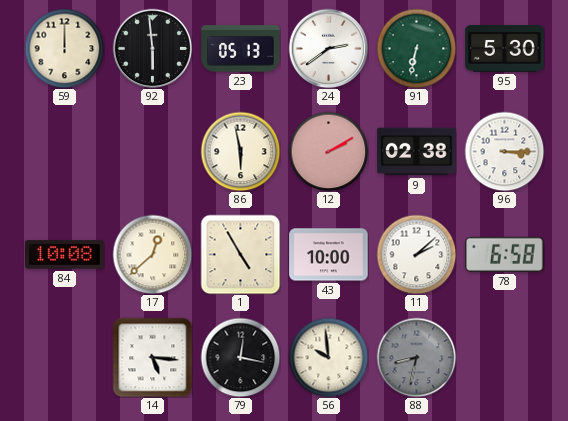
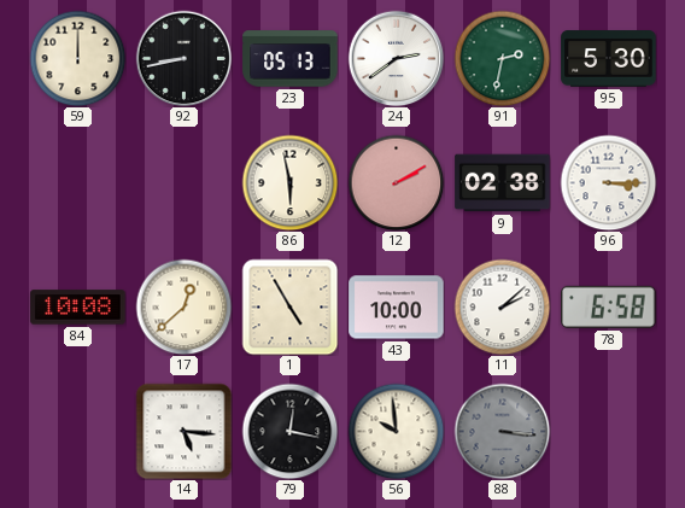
92: 5:59 -> 8:43
91: 6:32 -> 2:32
88: 8:32 -> 3:16
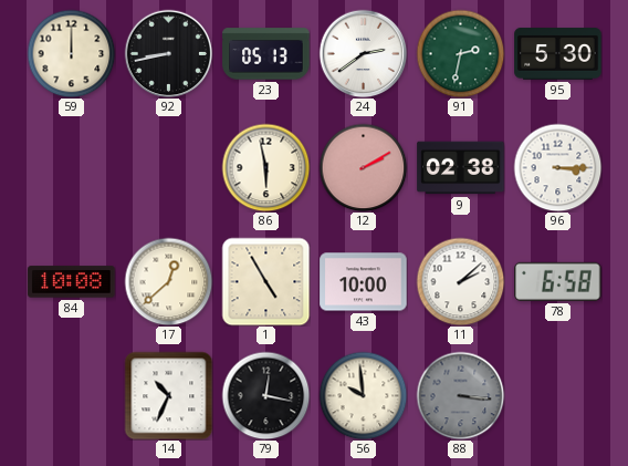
14: 5:16 -> 10:34
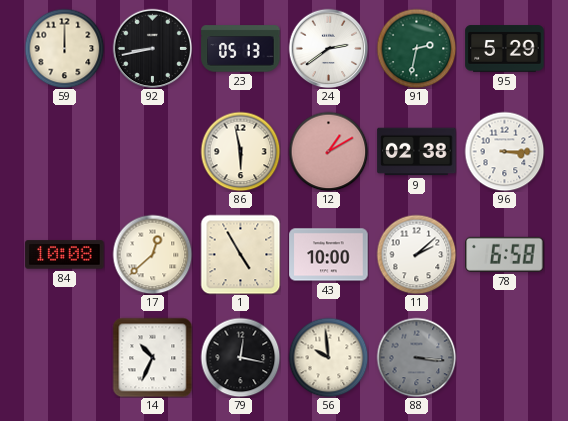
95: 5:30 -> 5:29
12: 2:10 -> 1:10
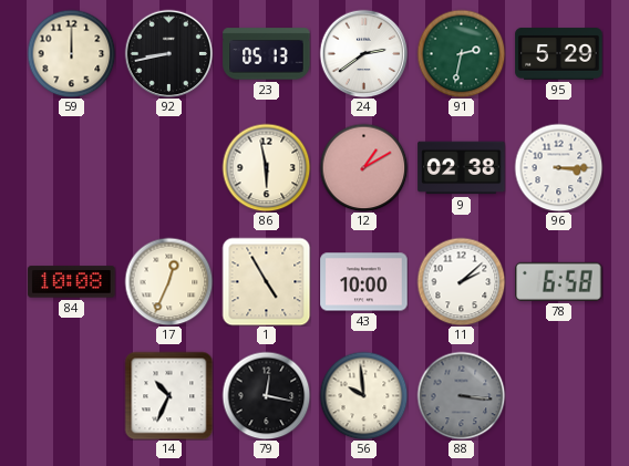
17: 12:38 -> 12:34
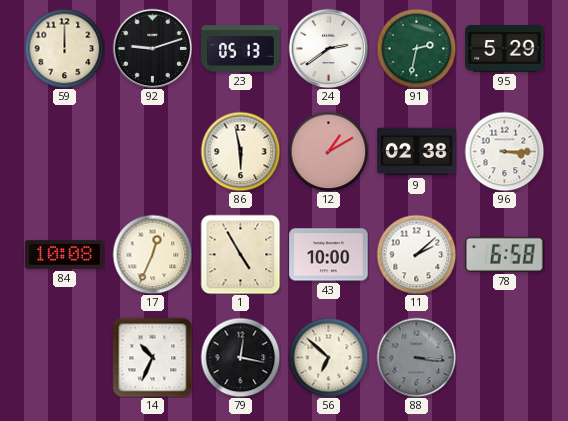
92: 8:43 -> 9:12
56: 9:59 -> 6:52
